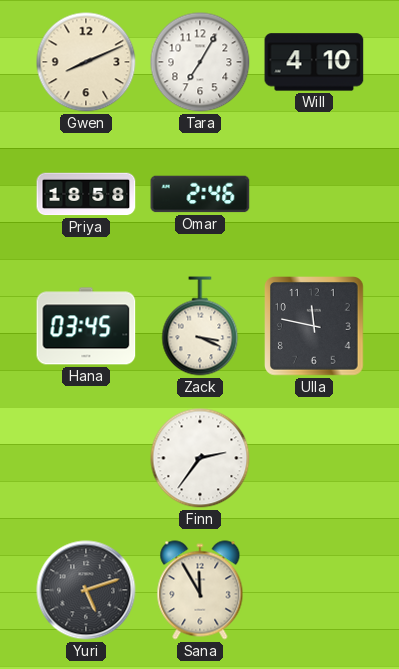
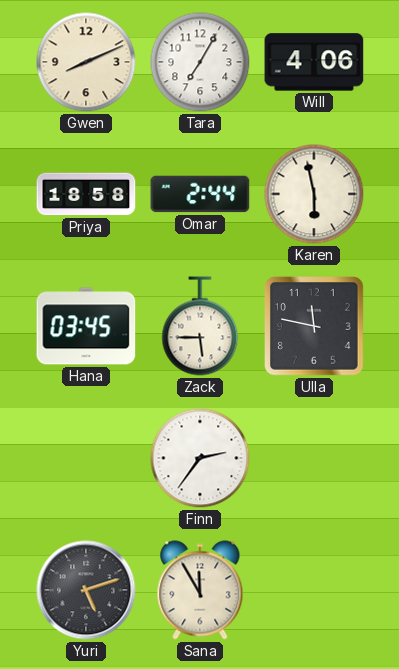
Will: 4:10 -> 4:06
Omar: 2:46 -> 2:44
Karen: none -> 5:58
Zack: 3:19 -> 5:45
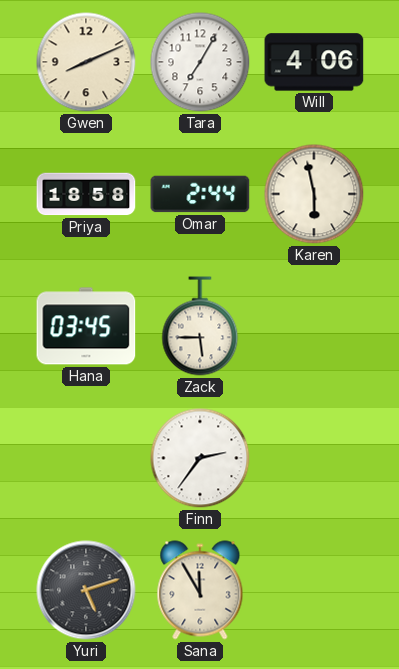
Ulla: 11:47 -> none
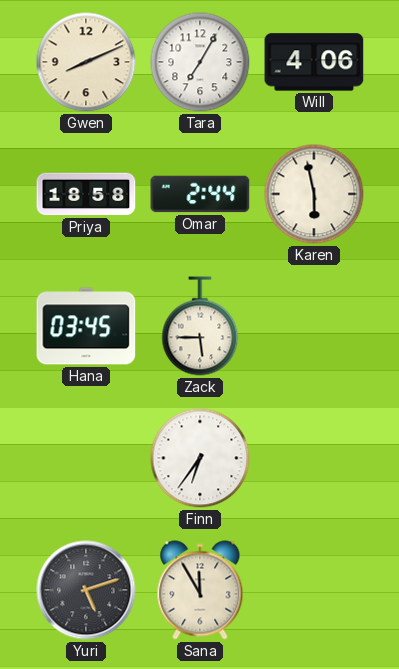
Finn: 2:36 -> 6:36
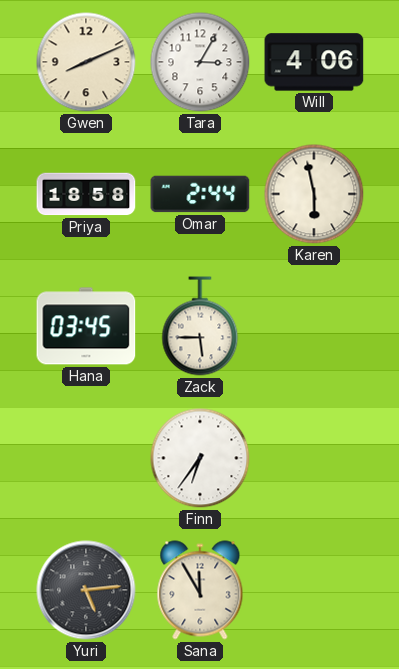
Tara: 7:05 -> 3:05
Yuri: 5:12 -> 5:14
